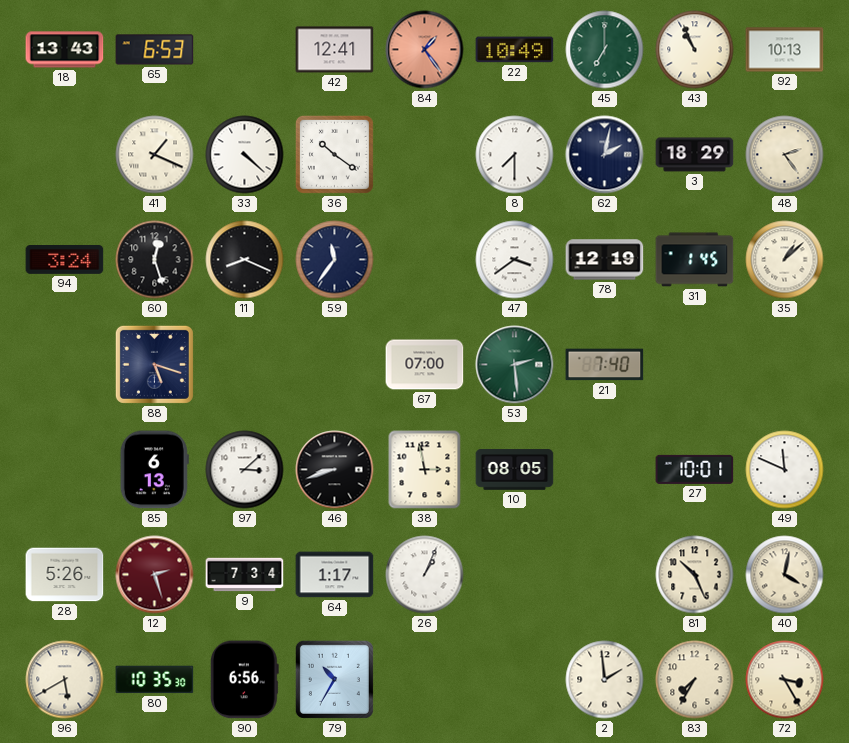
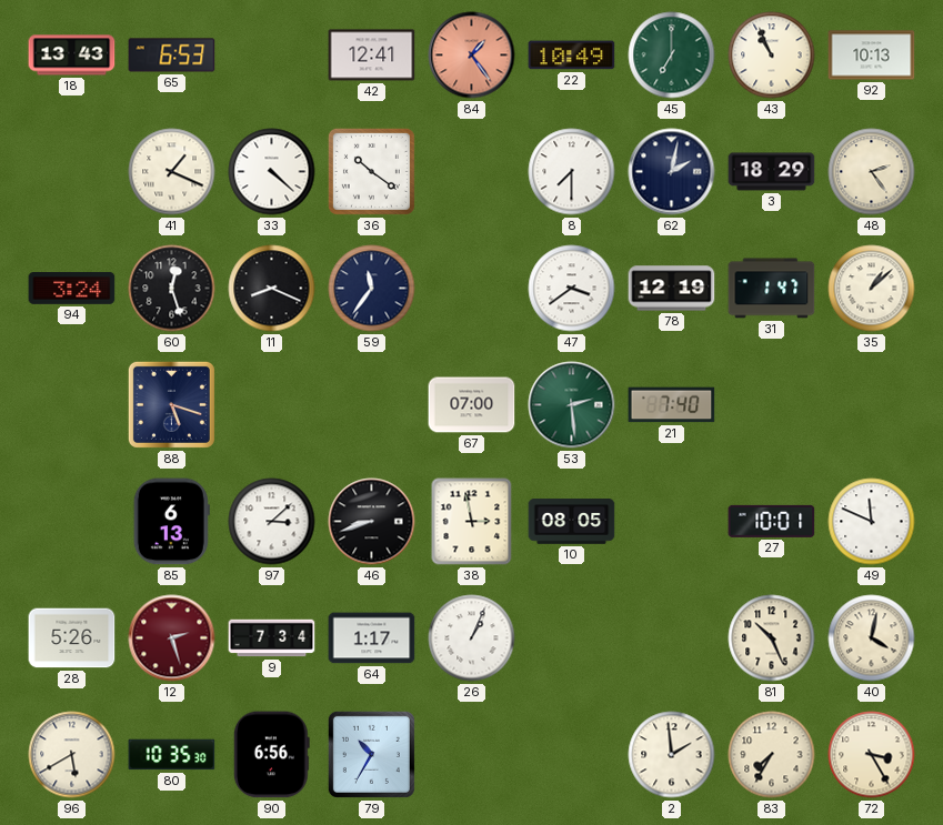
31: 1:45 -> 1:47
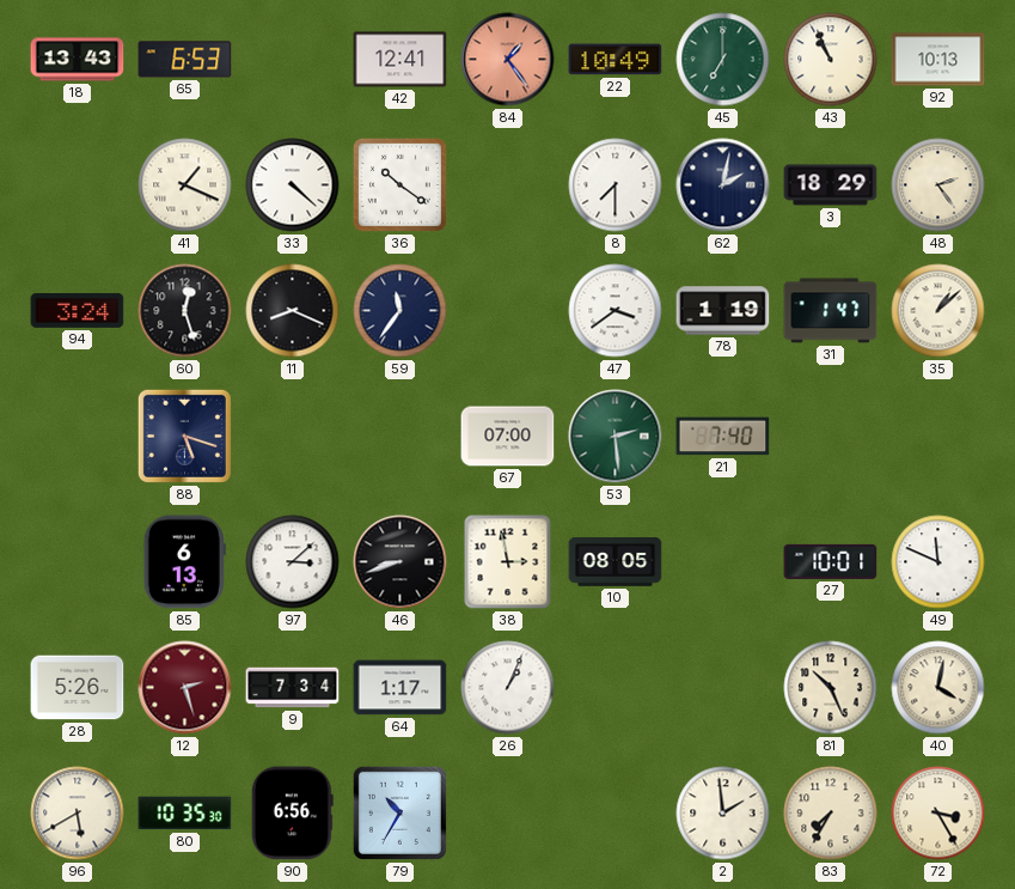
78: 12:19 -> 1:19
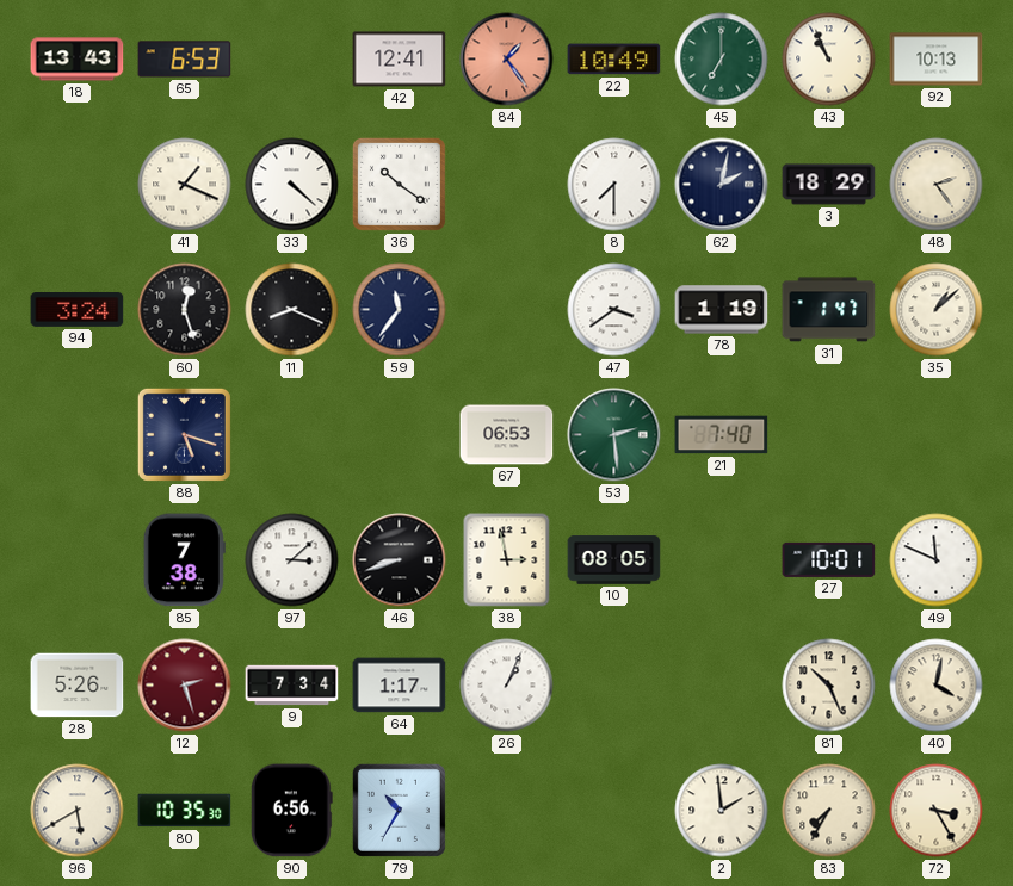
67: 07:00 -> 06:53
85: 6:13 -> 7:38
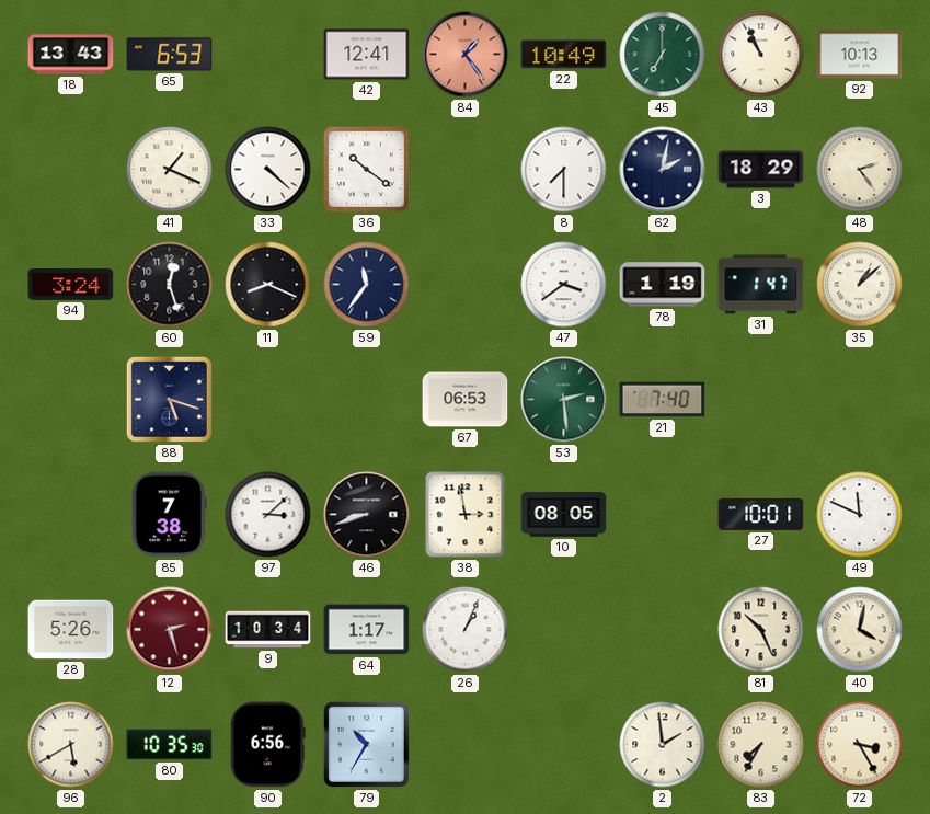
9: 7:34 -> 10:34
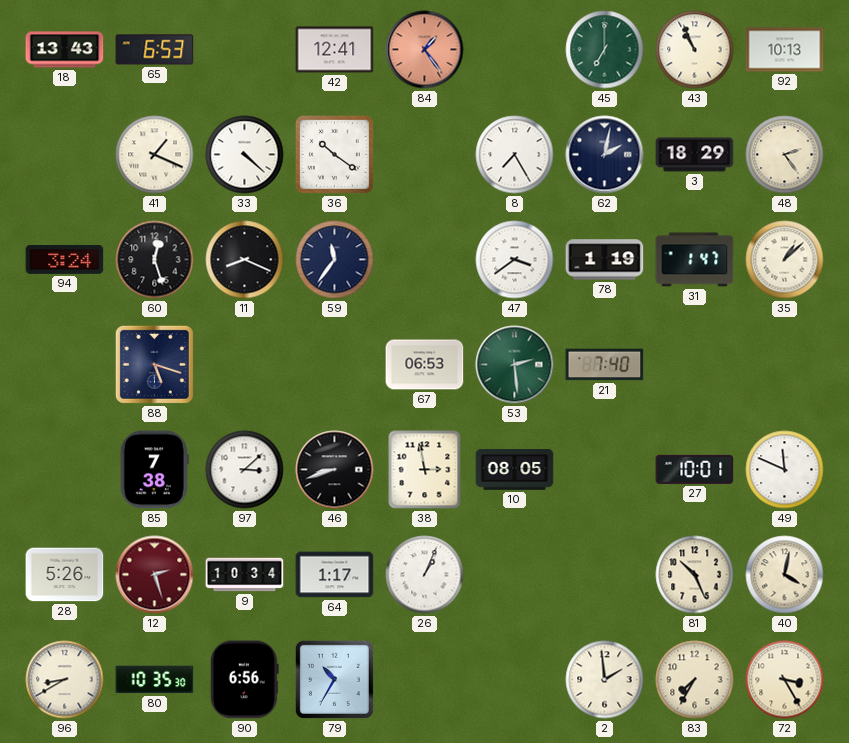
22: 10:49 -> none
8: 7:30 -> 7:25
96: 5:40 -> 8:40
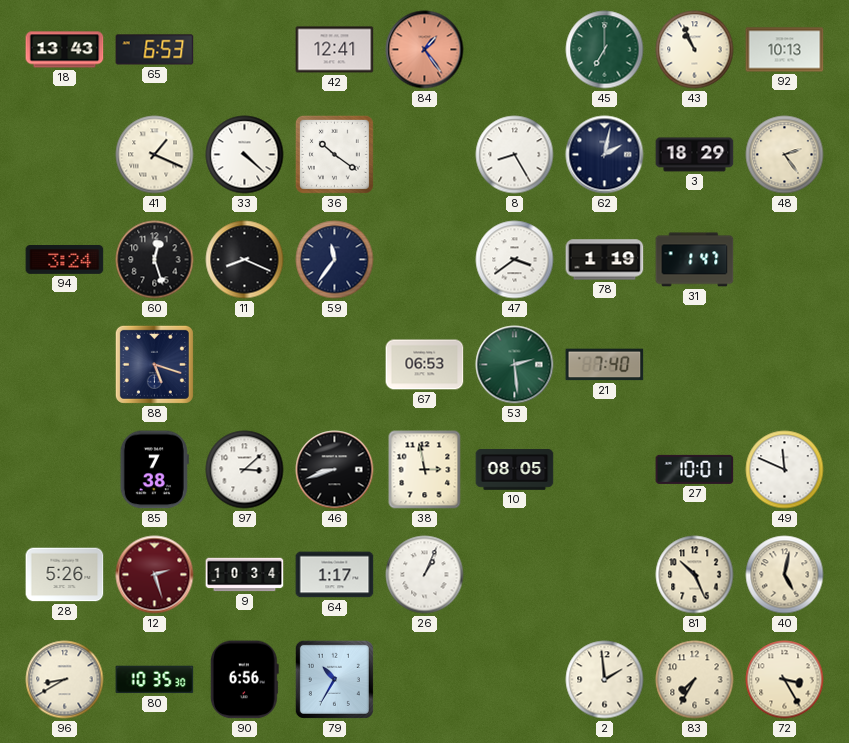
8: 7:25 -> 8:25
35: 1:08 -> none
40: 4:02 -> 5:02
